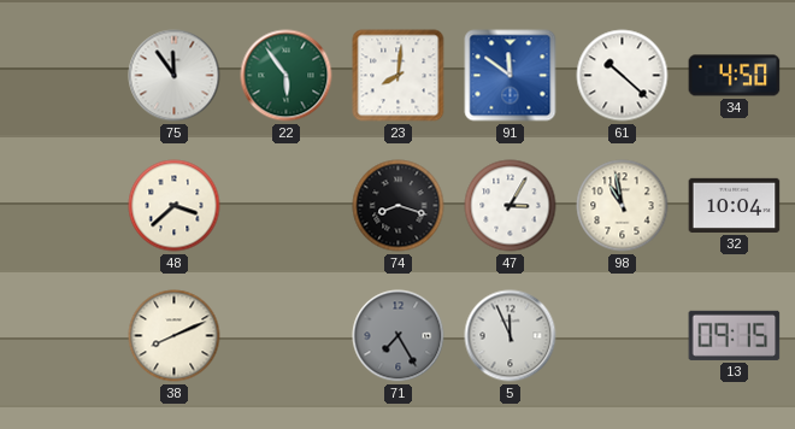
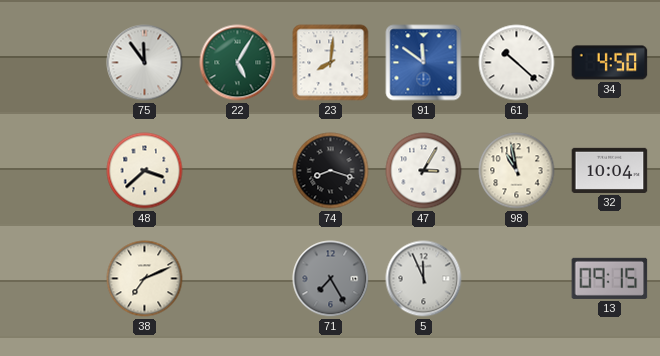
22: 5:54 -> 5:05
38: 8:11 -> 7:11
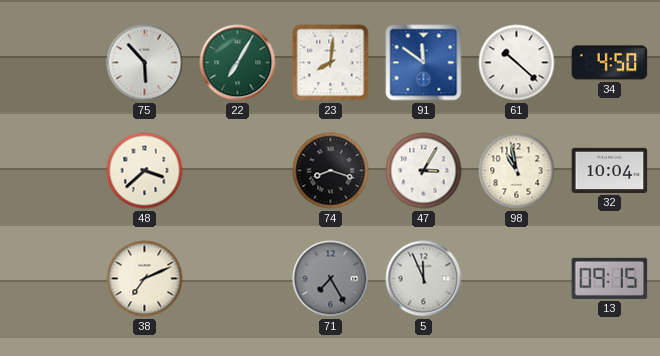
75: 11:54 -> 5:53
22: 5:05 -> 7:05
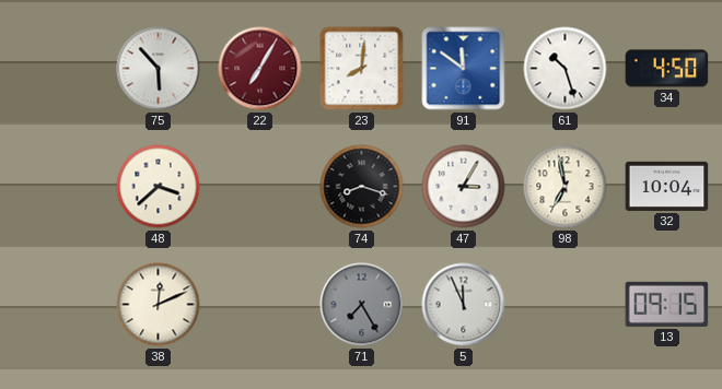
22 dial: green -> burgundy
61: 10:22 -> 10:27
98: 10:58 -> 6:58
38: 7:11 -> 12:11
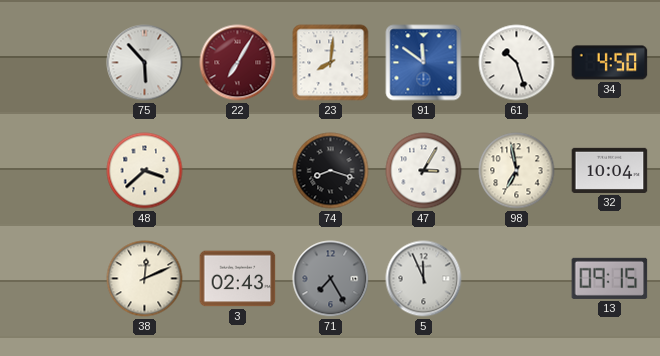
3: none -> 02:43
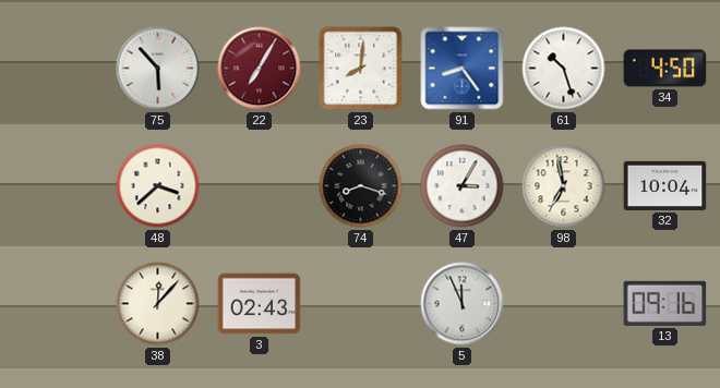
91: 11:51 -> 8:24
38: 12:11 -> 12:07
71: 7:25 -> none
13: 09:15 -> 09:16
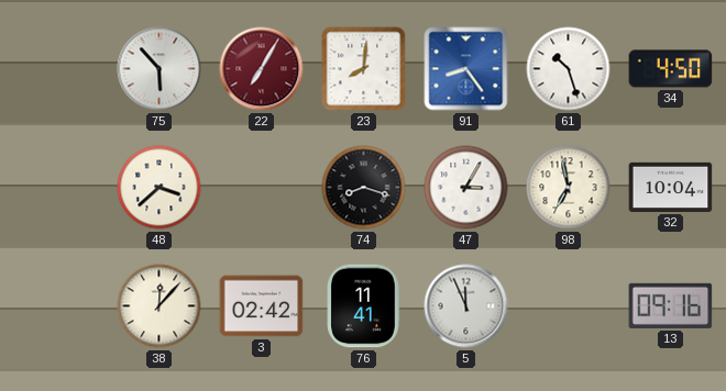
3: 02:43 -> 02:42
76: none -> 11:41
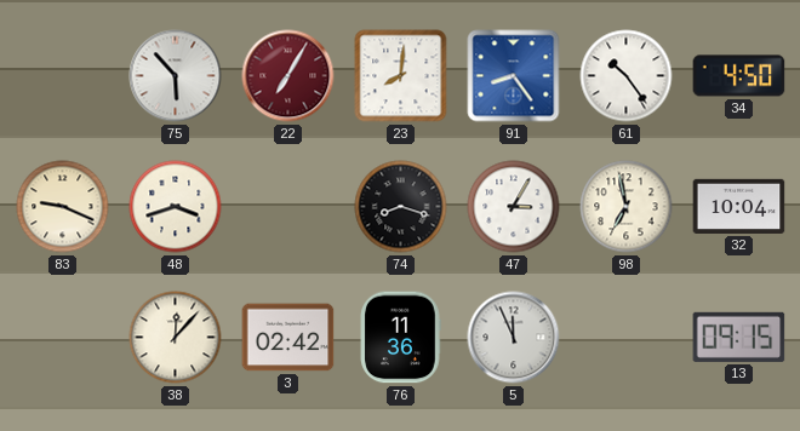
61: 10:27 -> 10:24
83: none -> 9:19
48: 3:38 -> 3:42
76: 11:41 -> 11:36
13: 09:16 -> 09:15
